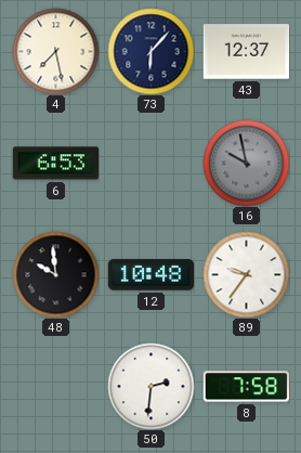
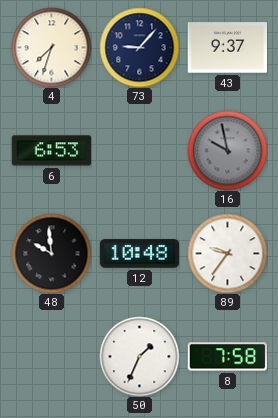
4: 7:28 -> 7:33
73: 6:07 -> 9:07
43: 12:37 -> 9:37
50: 2:31 -> 1:34
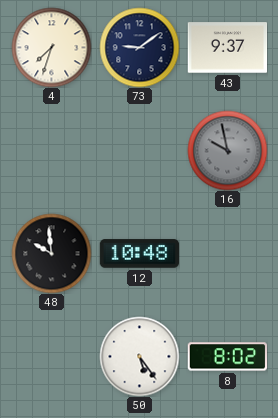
73: 9:07 -> 9:09
6: 6:53 -> none
89: 9:36 -> none
50: 1:34 -> 5:24
8: 7:58 -> 8:02
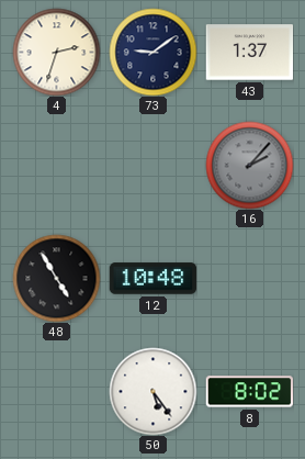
4: 7:33 -> 2:33
43: 9:37 -> 1:37
16: 9:58 -> 2:07
48: 9:59 -> 4:55
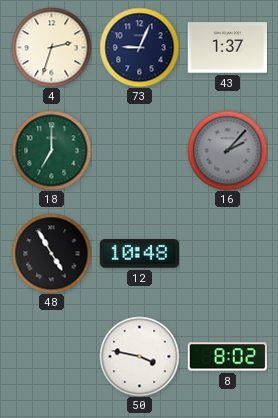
73: 9:09 -> 9:04
18: none -> 7:00
50: 5:24 -> 3:47
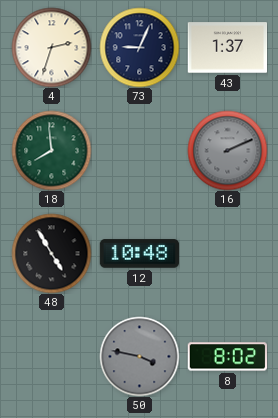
18: 7:00 -> 7:59
16: 2:07 -> 2:11
50 dial: white -> grey
